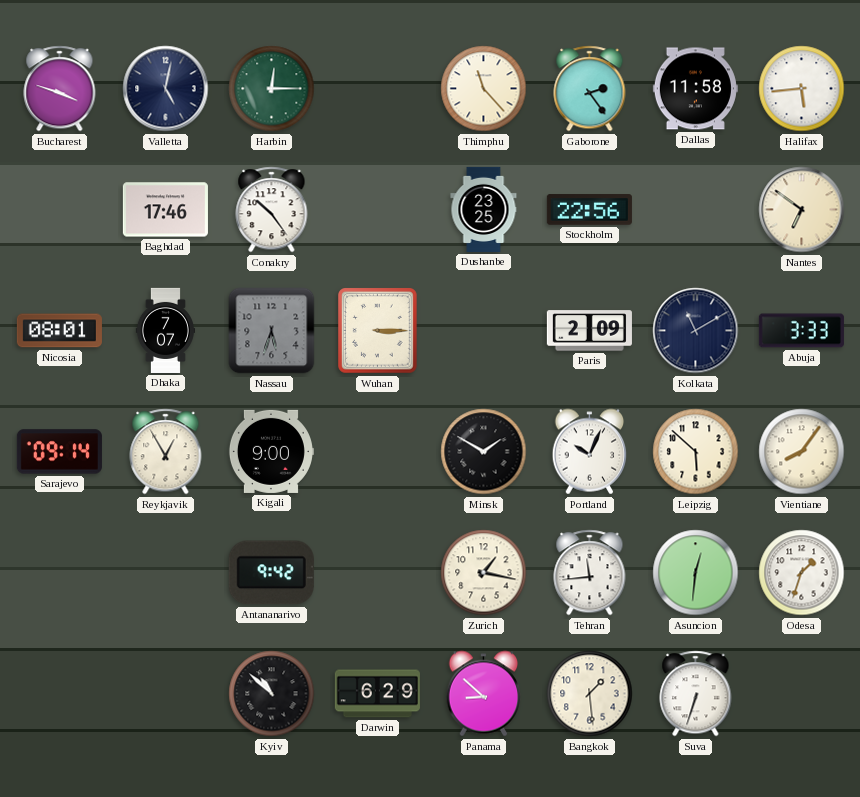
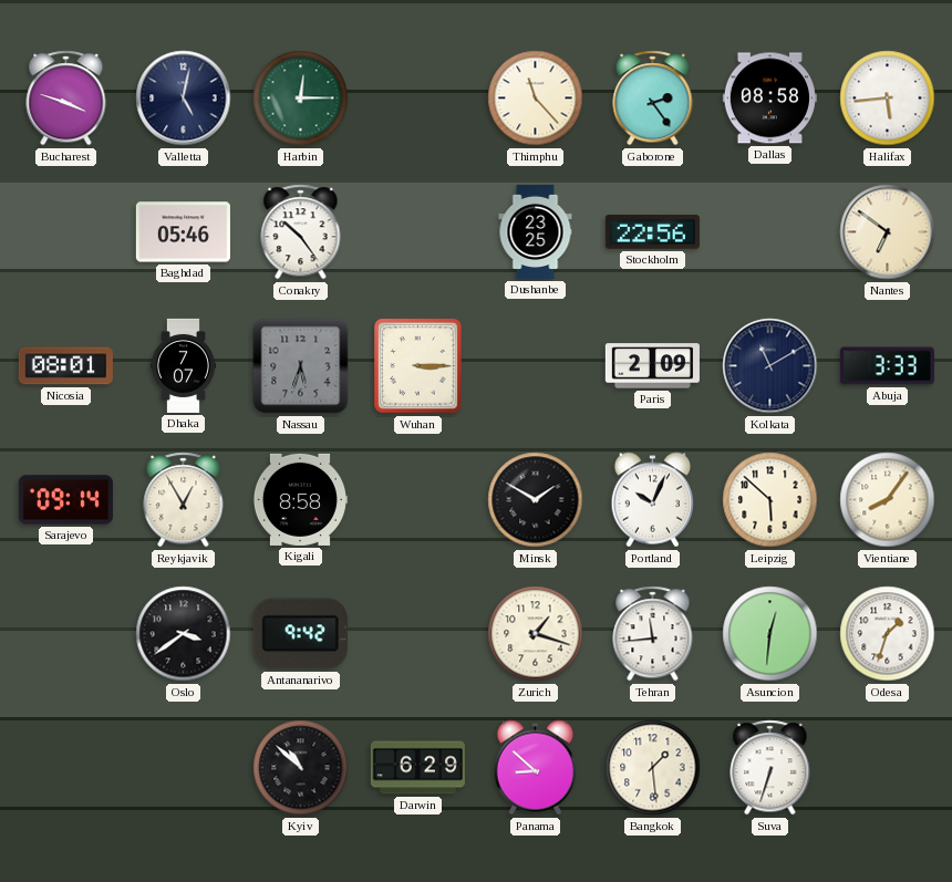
Dallas: 11:58 -> 08:58
Baghdad: 17:46 -> 05:46
Kigali: 9:00 -> 8:58
Oslo: none -> 3:39
Zurich: 1:17 -> 1:18
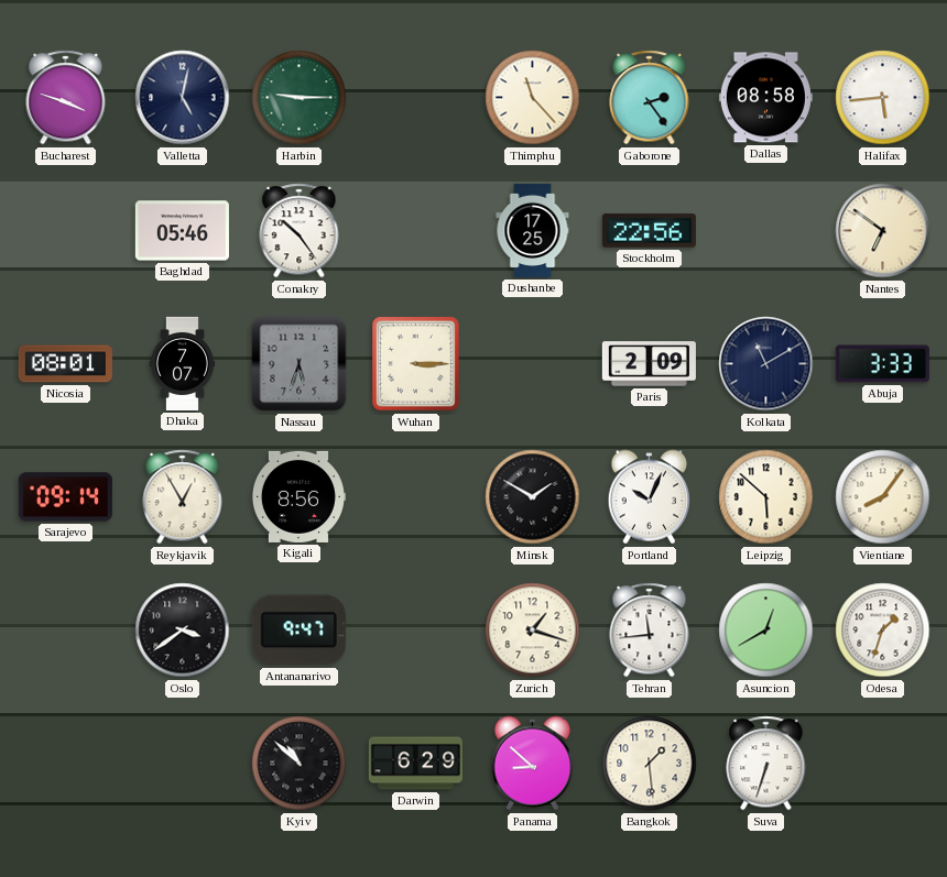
Harbin: 12:15 -> 9:15
Dushanbe: 23:25 -> 17:25
Kigali: 8:58 -> 8:56
Antananarivo: 9:42 -> 9:47
Asuncion: 12:31 -> 12:40
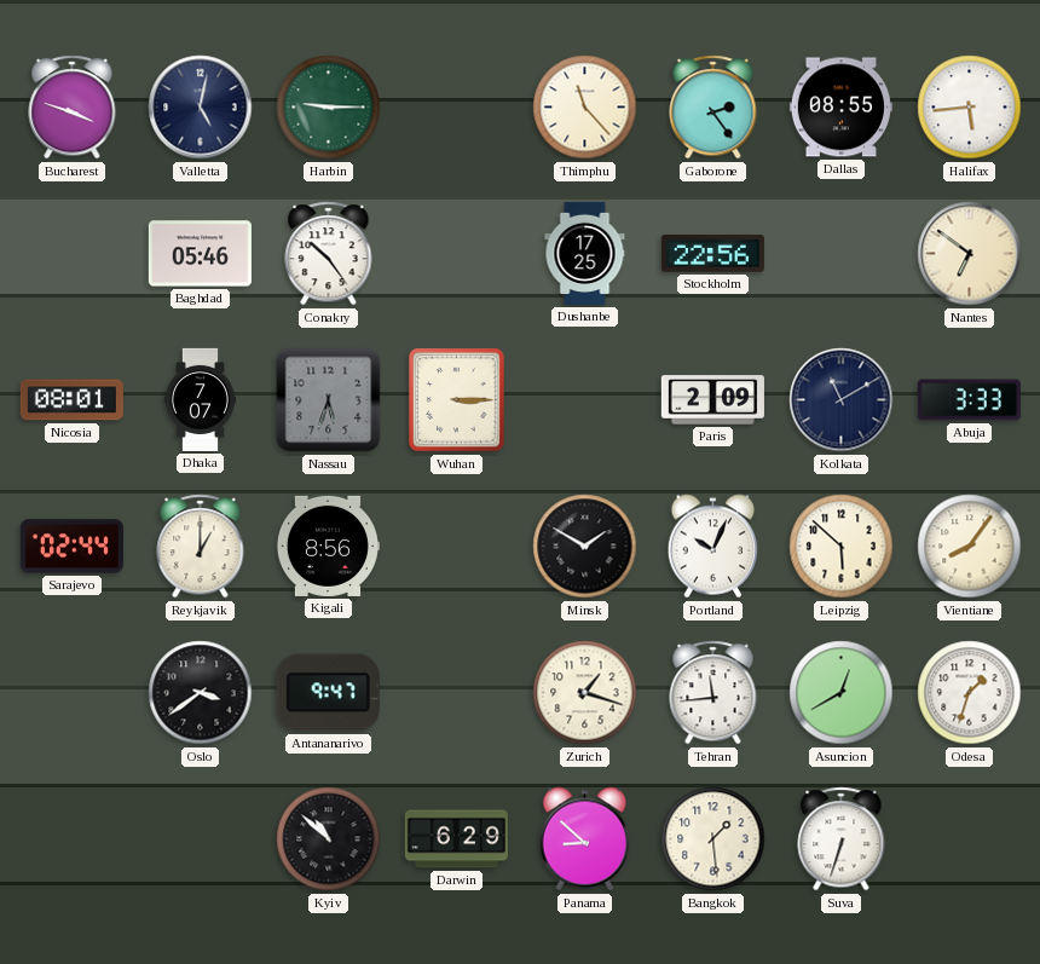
Dallas: 08:58 -> 08:55
Sarajevo: 09:14 -> 02:44
Reykjavik: 12:55 -> 1:00
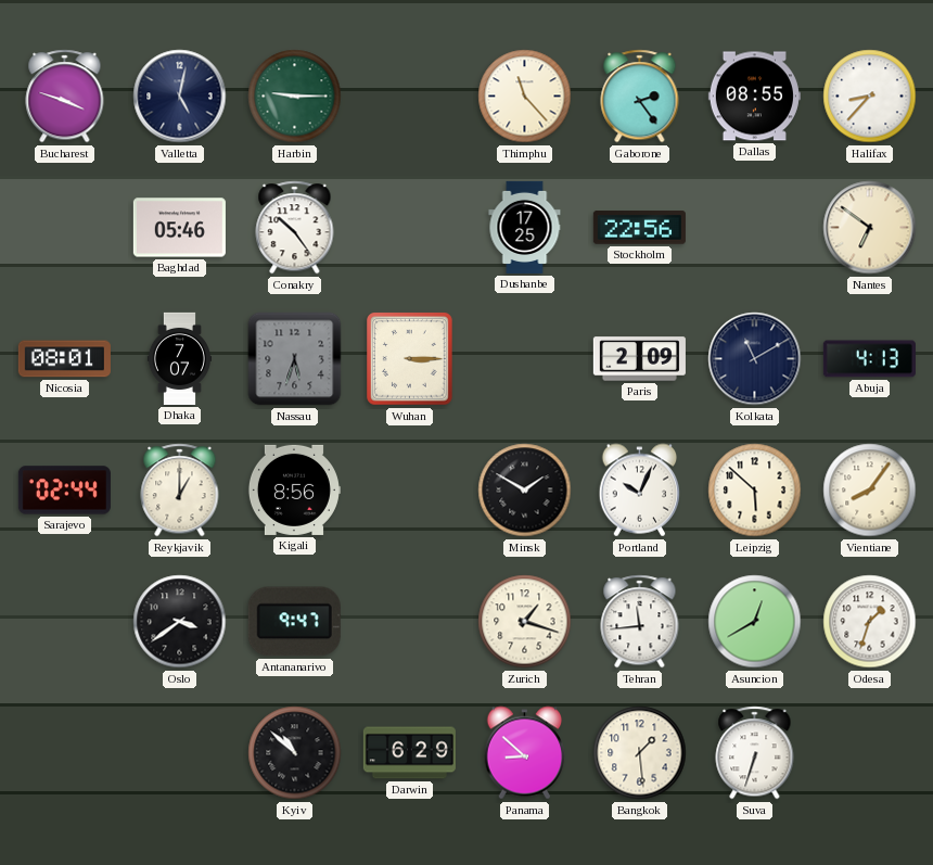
Halifax: 5:44 -> 8:37
Abuja: 3:33 -> 4:13
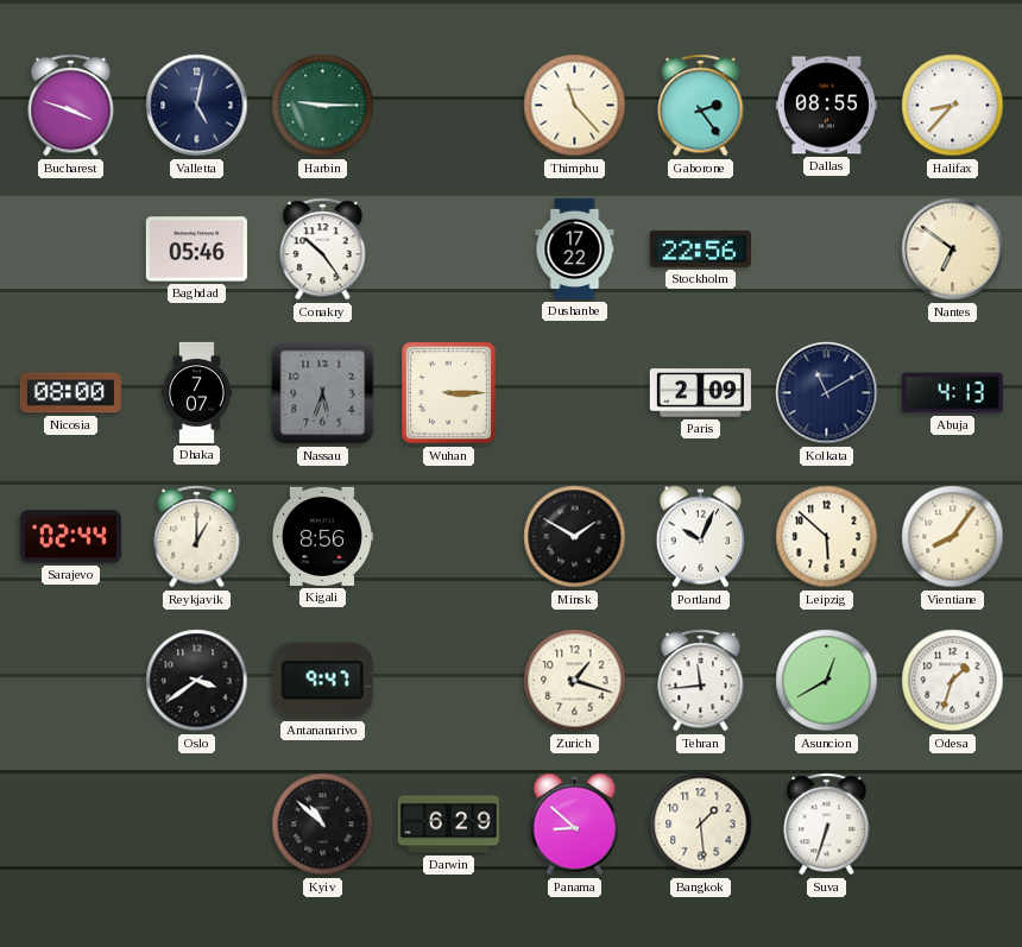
Dushanbe: 17:25 -> 17:22
Nicosia: 08:01 -> 08:00
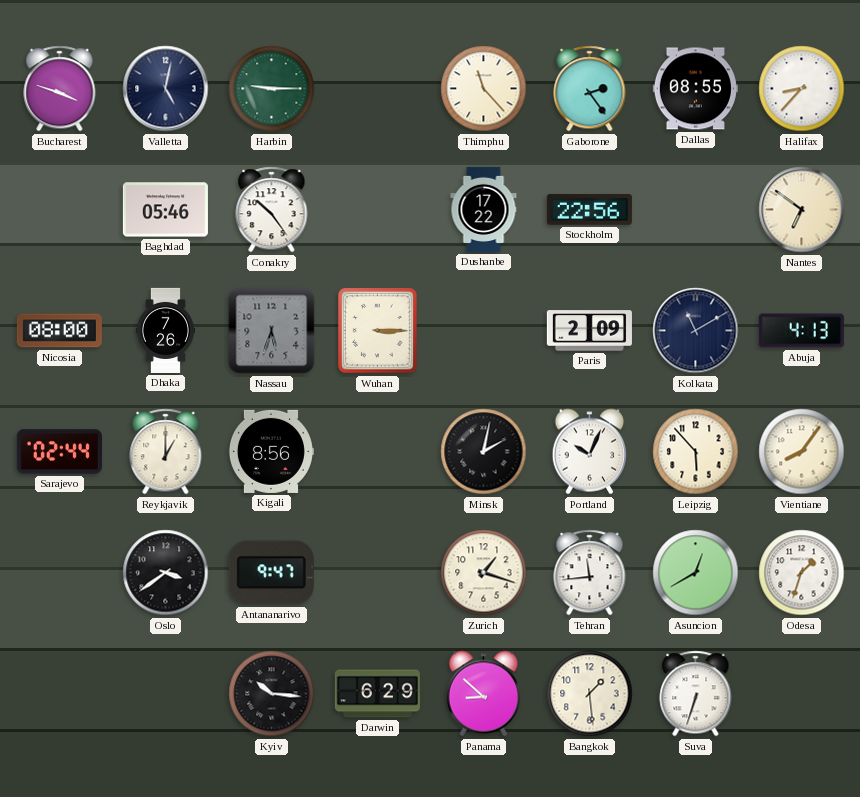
Dhaka: 7:07 -> 7:26
Minsk: 1:50 -> 2:02
Leipzig: 5:52 -> 5:53
Kyiv: 10:52 -> 10:16
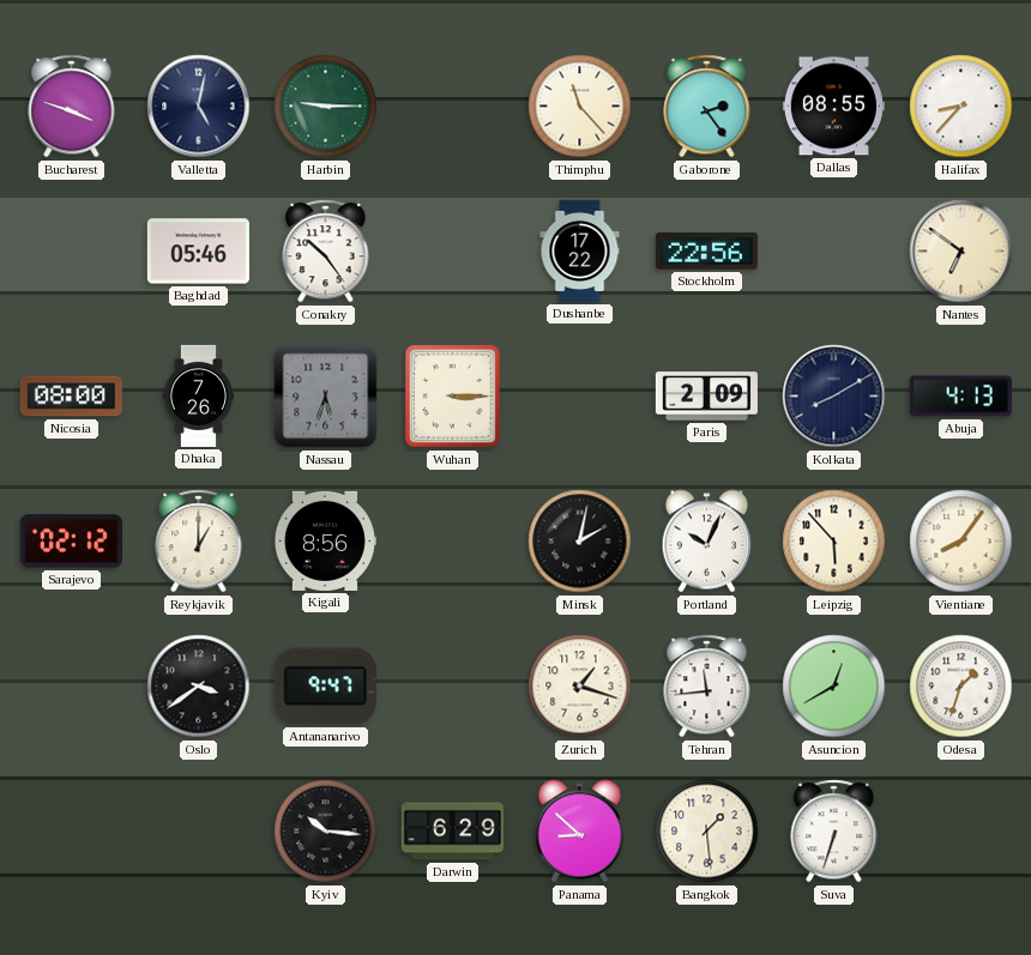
Kolkata: 11:10 -> 8:10
Sarajevo: 02:44 -> 02:12
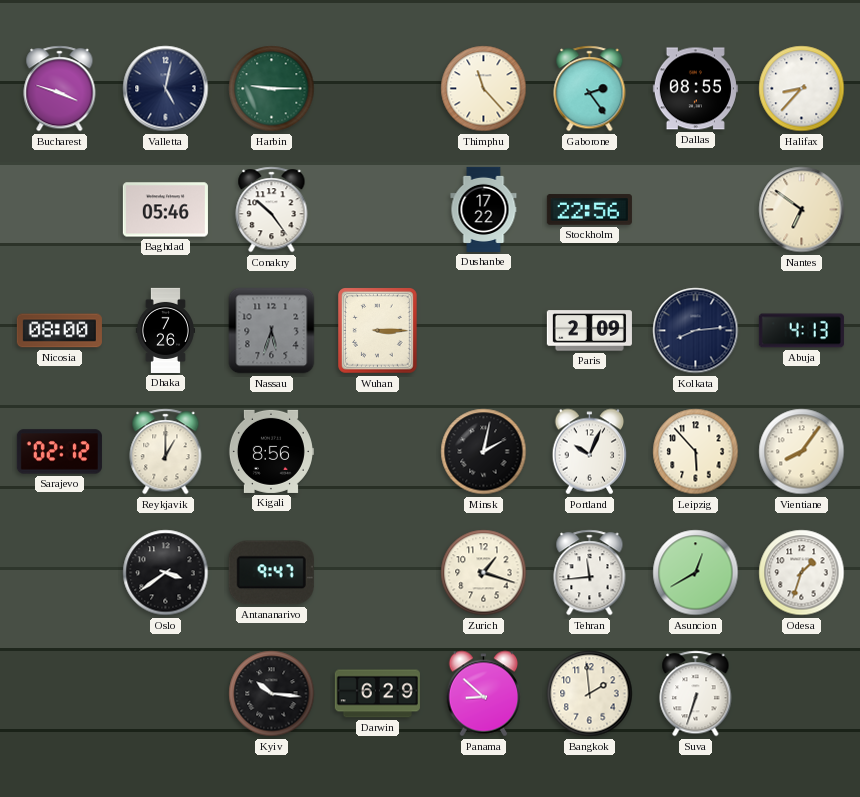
Kolkata: 8:10 -> 8:14
Bangkok: 1:29 -> 1:59
